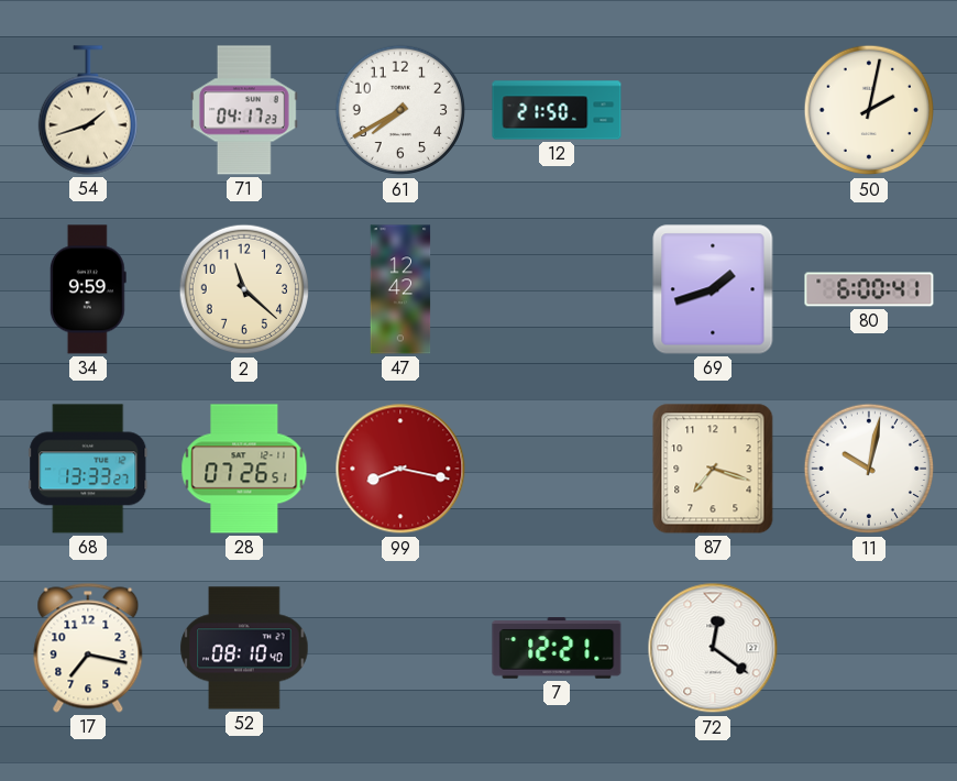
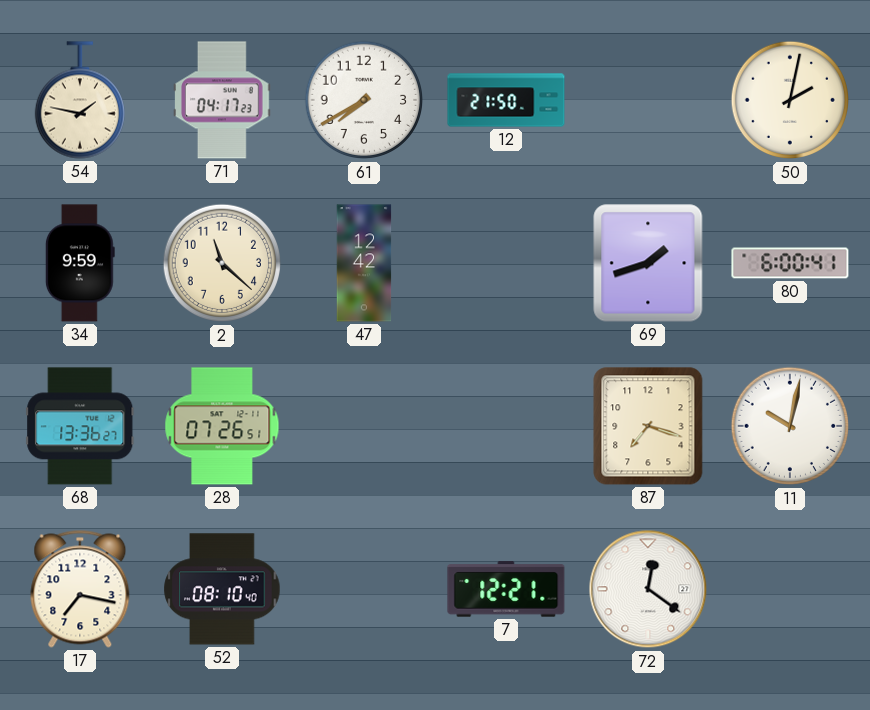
54: 1:42 -> 1:47
68: 13:33 -> 13:36
99: 8:17 -> none
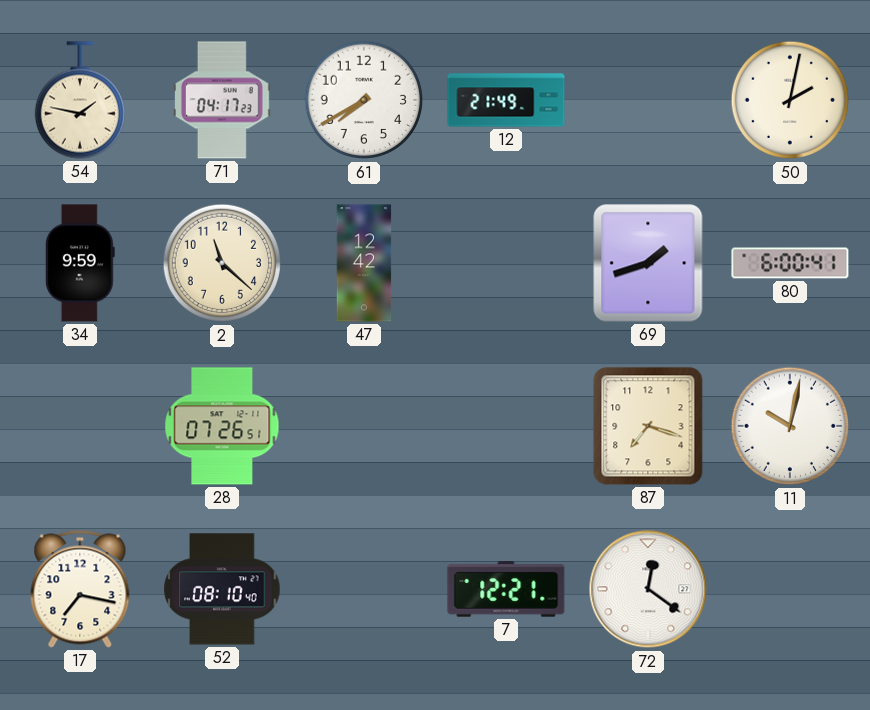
12: 21:50 -> 21:49
68: 13:36 -> none
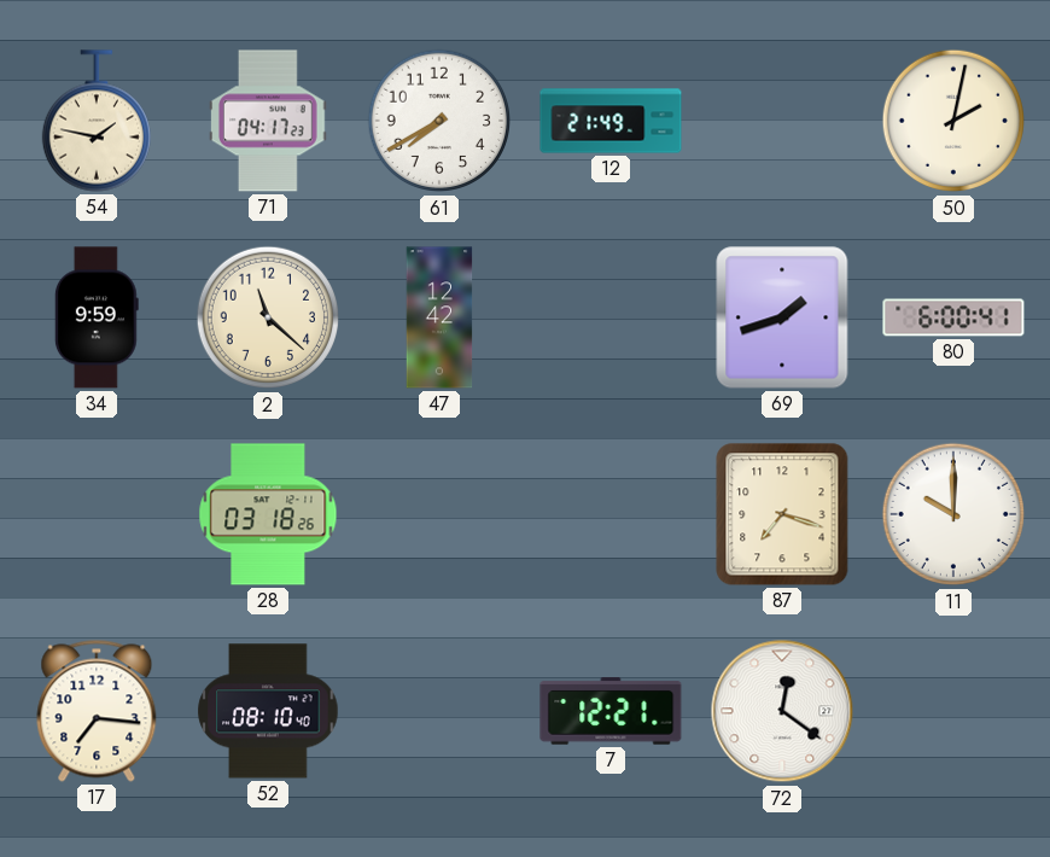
28: 07:26 -> 03:18
11: 10:02 -> 10:00
17: 7:17 -> 7:16
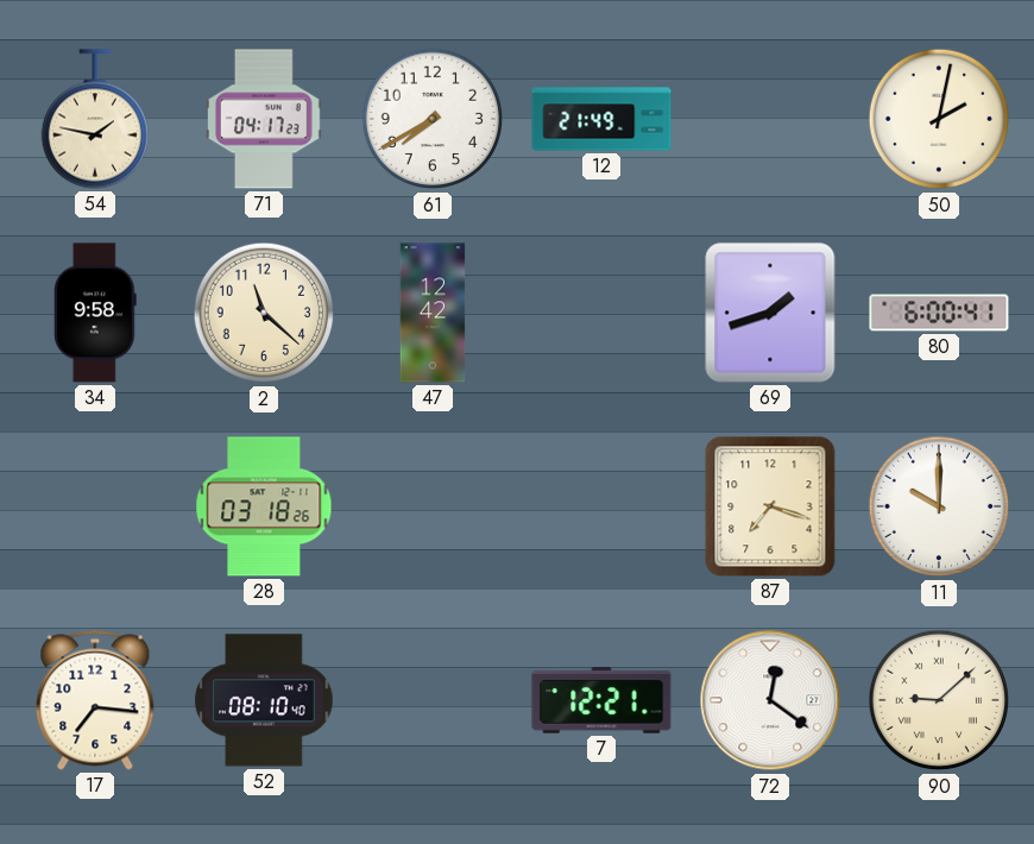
34: 9:59 -> 9:58
90: none -> 9:08
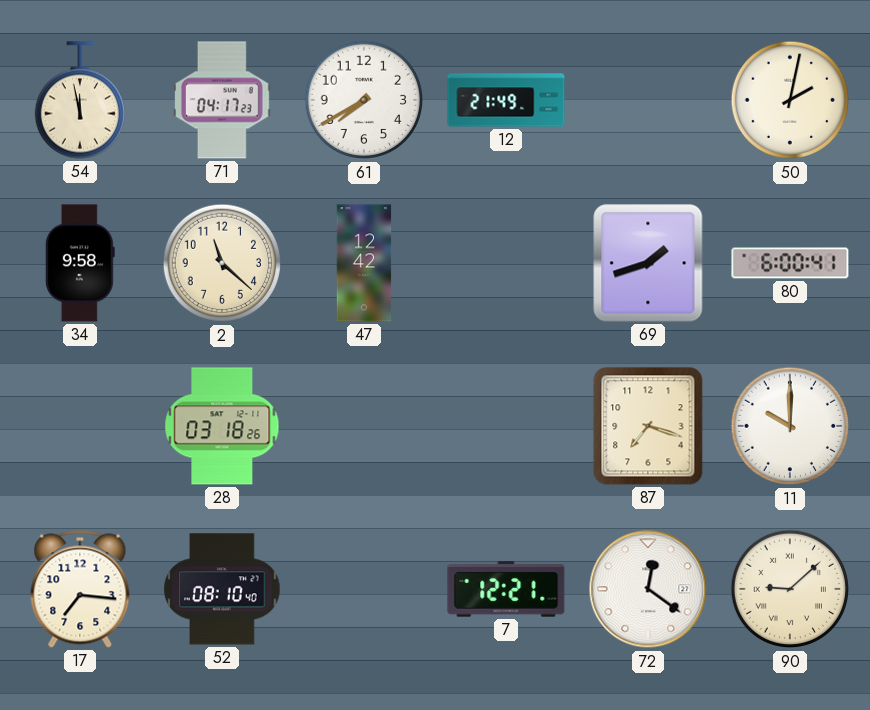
54: 1:47 -> 11:58
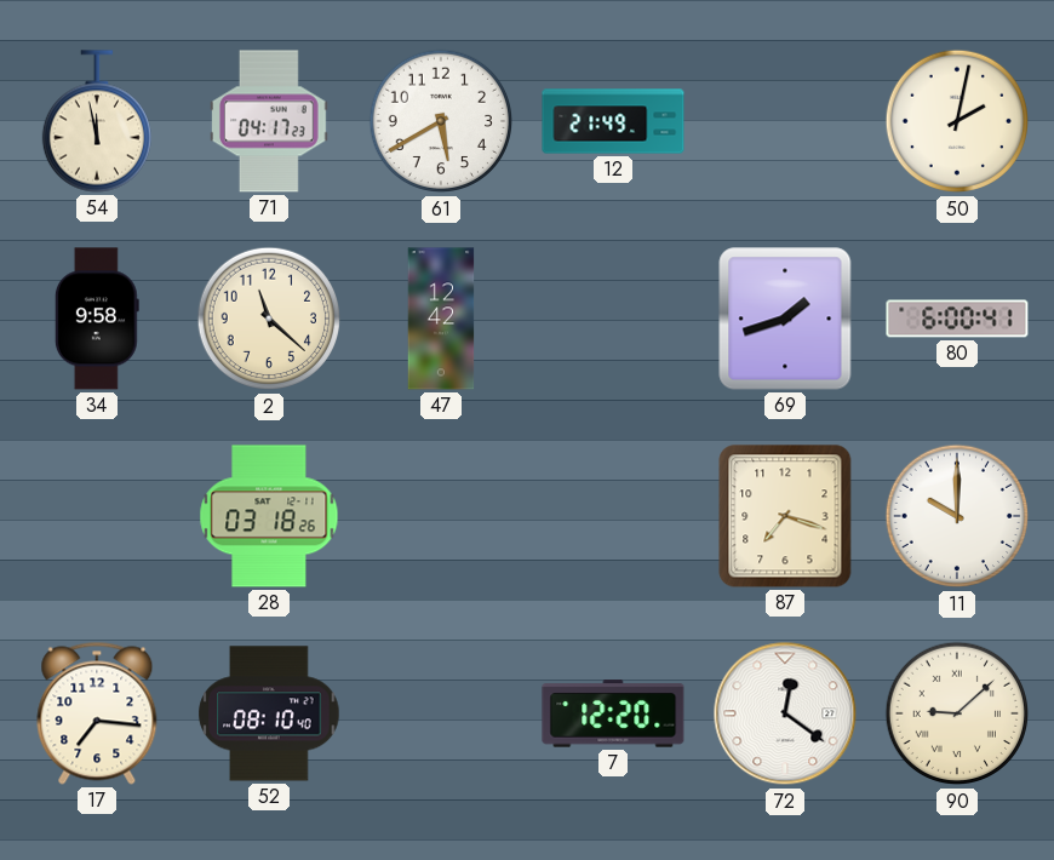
61: 7:40 -> 5:40
7: 12:21 -> 12:20
